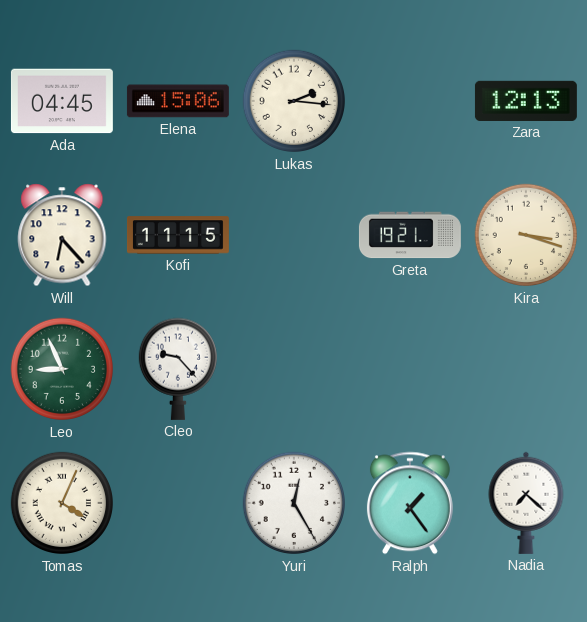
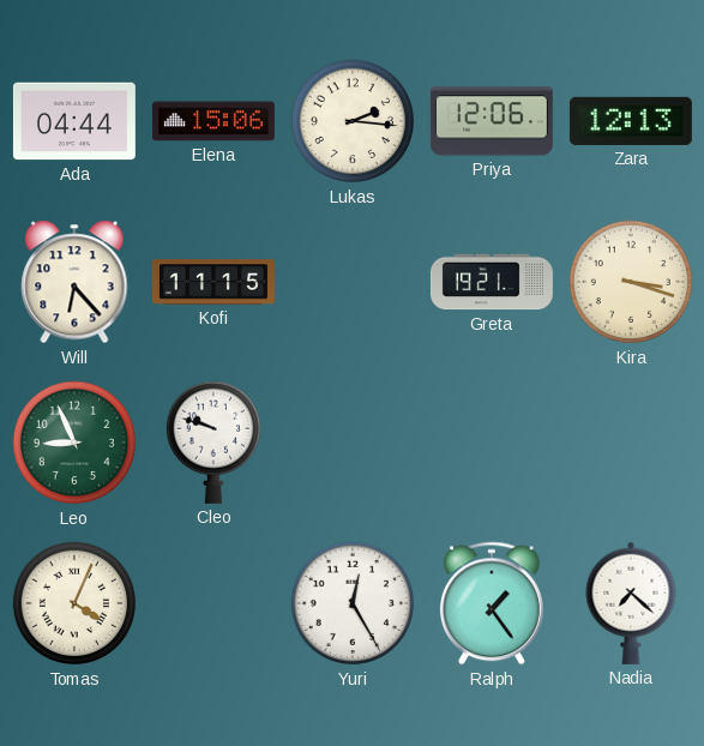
Ada: 04:45 -> 04:44
Priya: none -> 12:06
Cleo: 9:23 -> 9:48
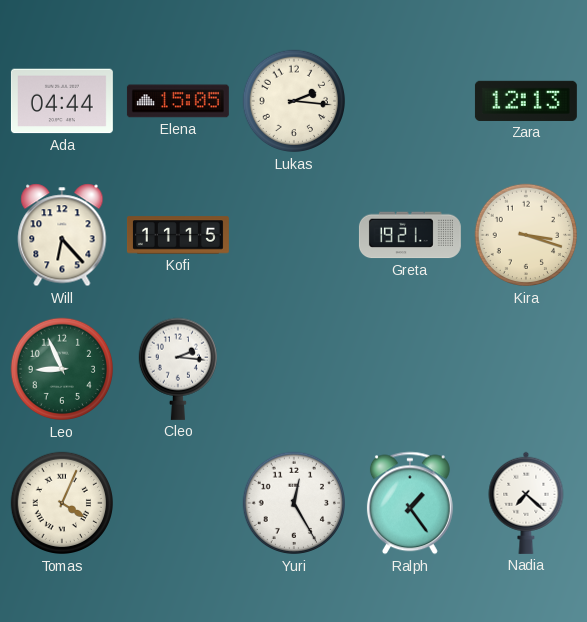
Elena: 15:06 -> 15:05
Priya: 12:06 -> none
Cleo: 9:48 -> 2:16
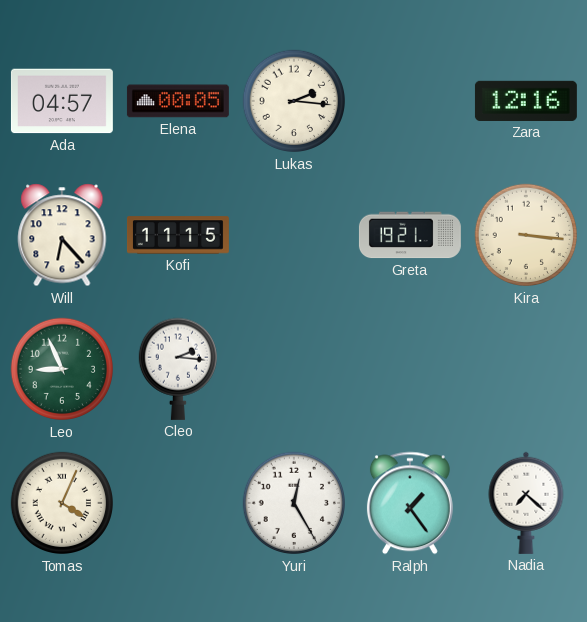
Ada: 04:44 -> 04:57
Elena: 15:05 -> 00:05
Zara: 12:13 -> 12:16
Kira: 3:18 -> 3:16
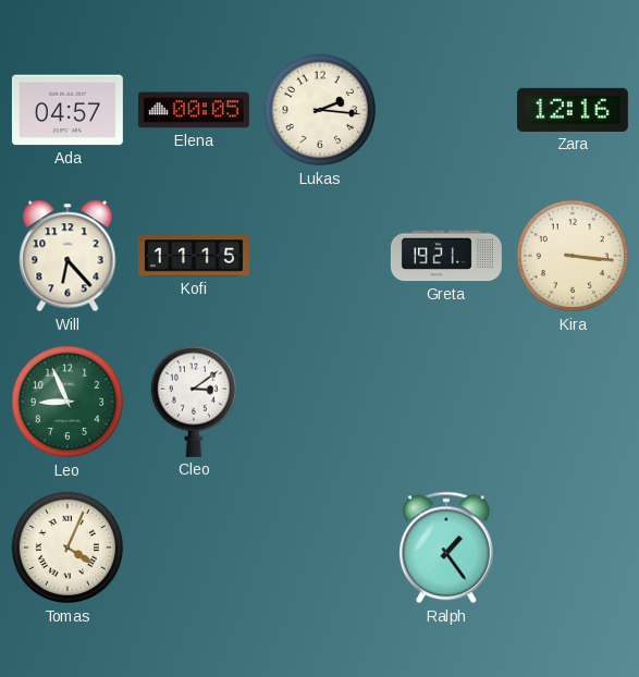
Cleo: 2:16 -> 3:09
Yuri: 12:25 -> none
Nadia: 7:22 -> none
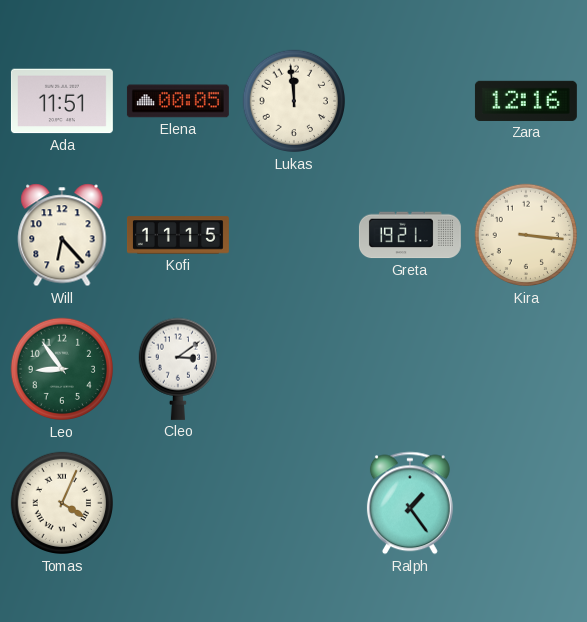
Ada: 04:57 -> 11:51
Lukas: 2:16 -> 11:59
Leo: 8:56 -> 8:54
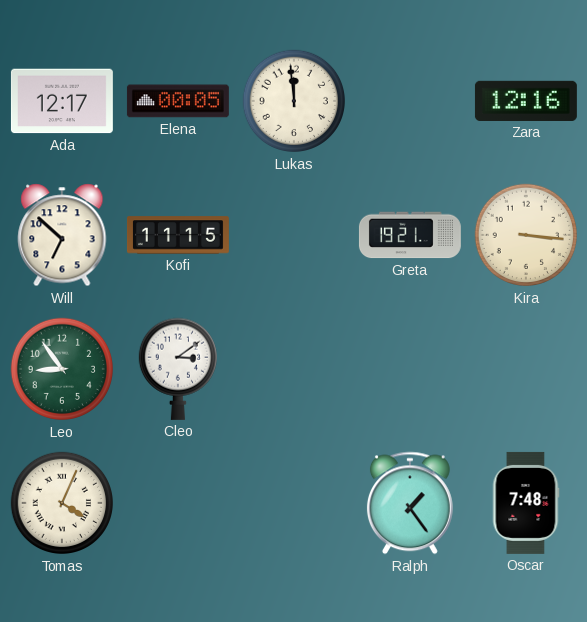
Ada: 11:51 -> 12:17
Will: 6:23 -> 6:52
Oscar: none -> 7:48
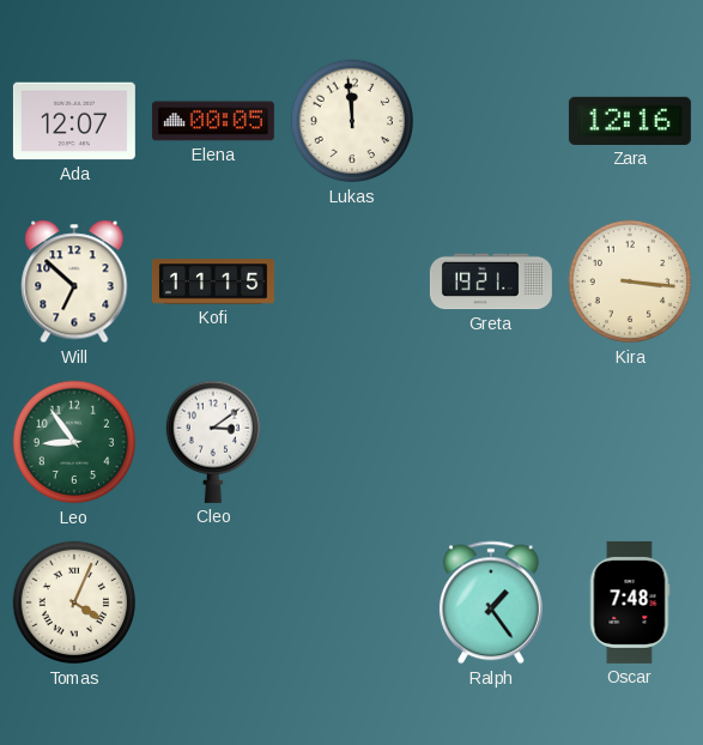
Ada: 12:17 -> 12:07
